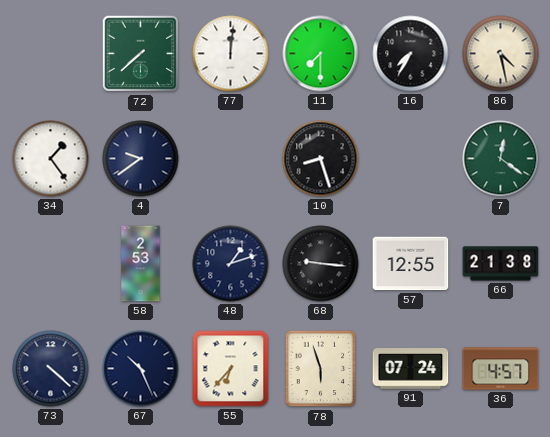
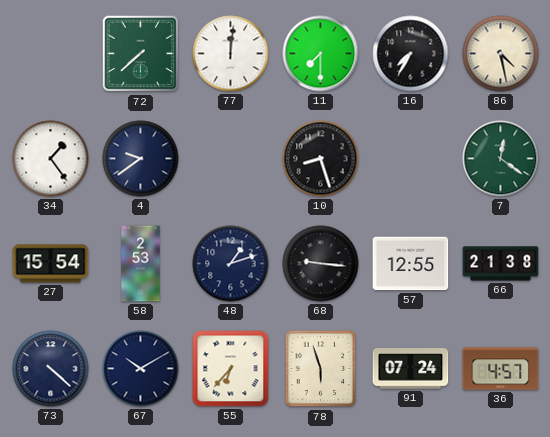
27: none -> 15:54
67: 10:26 -> 10:10
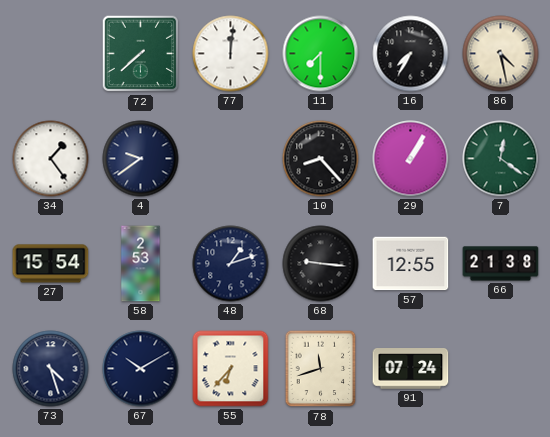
10: 8:27 -> 8:23
29: none -> 1:05
73: 4:22 -> 4:27
78: 5:57 -> 11:42
36: 4:57 -> none
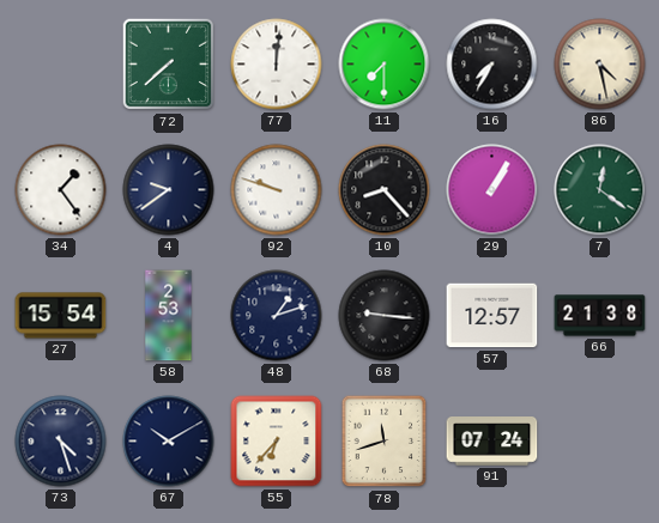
92: none -> 9:48
57: 12:55 -> 12:57
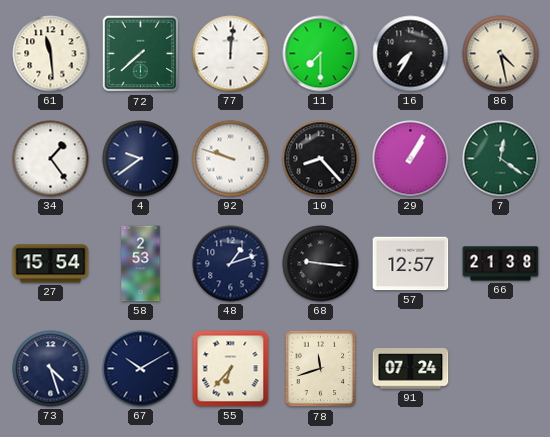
61: none -> 11:29
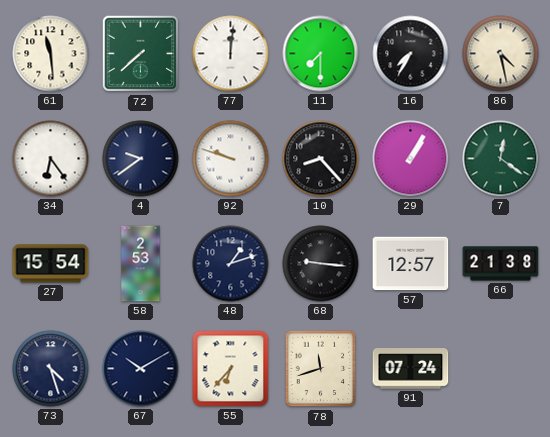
34: 1:24 -> 6:24
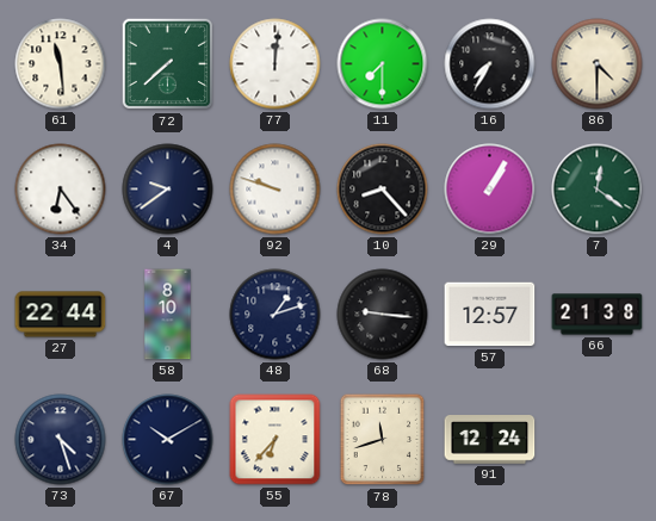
86: 4:28 -> 4:30
27: 15:54 -> 22:44
58: 2:53 -> 8:10
91: 07:24 -> 12:24
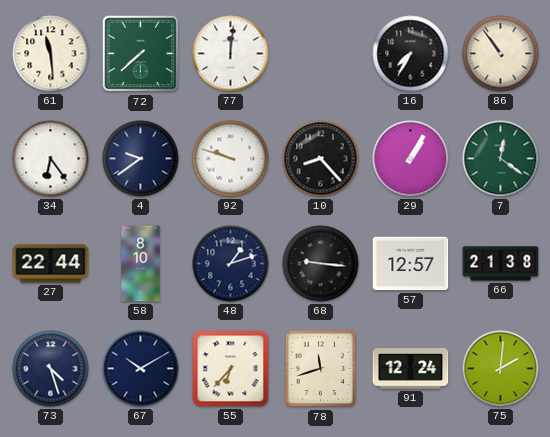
11: 7:30 -> none
86: 4:30 -> 10:54
75: none -> 2:01
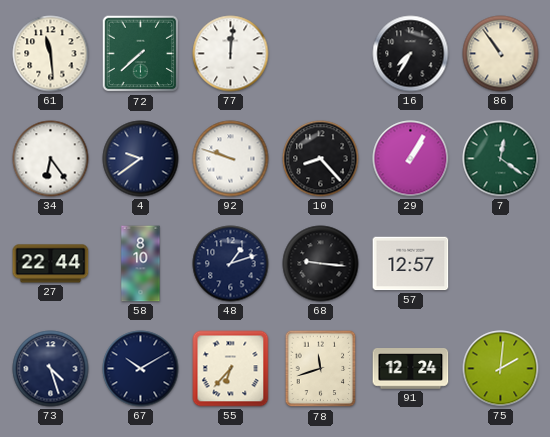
66: 21:38 -> none
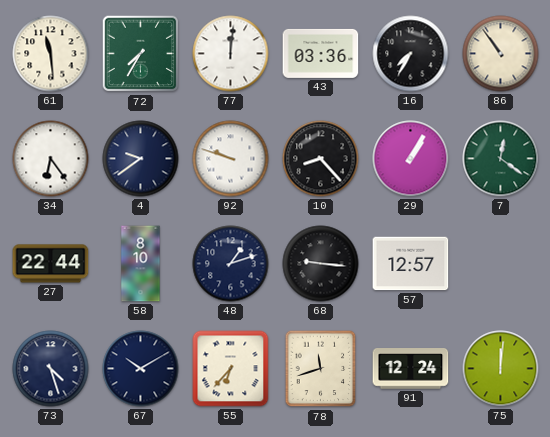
72: 7:38 -> 7:35
43: none -> 03:36
75: 2:01 -> 12:01
